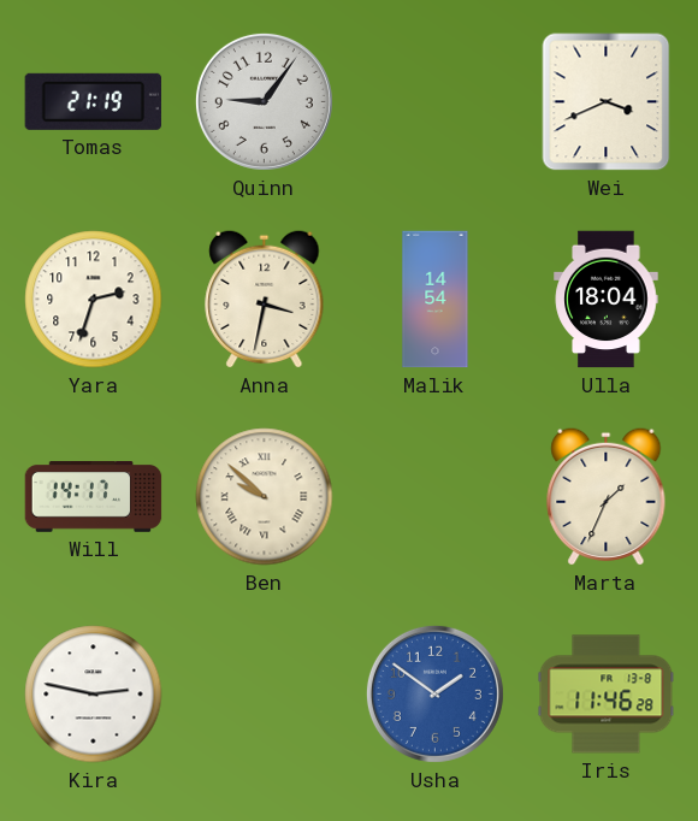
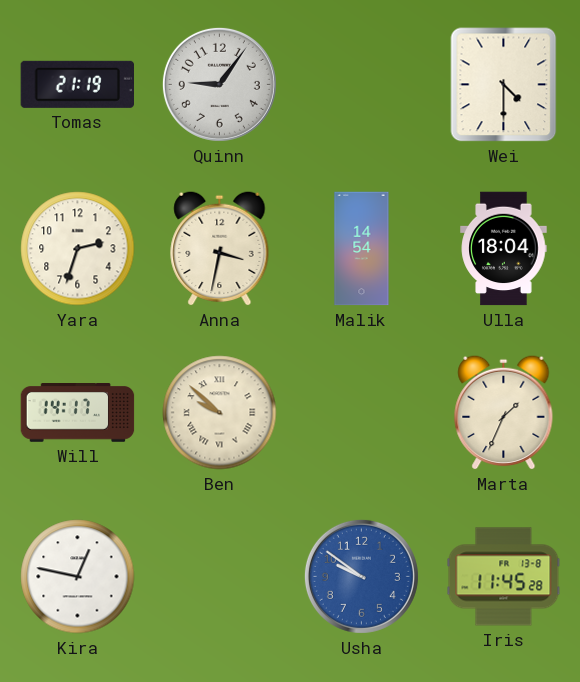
Wei: 3:41 -> 4:30
Kira: 2:47 -> 12:47
Usha: 1:51 -> 9:51
Iris: 11:46 -> 11:45
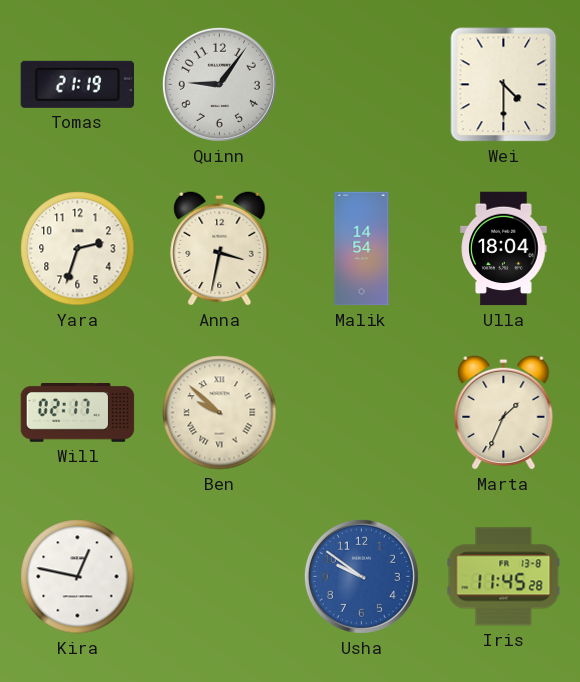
Will: 14:17 -> 02:17
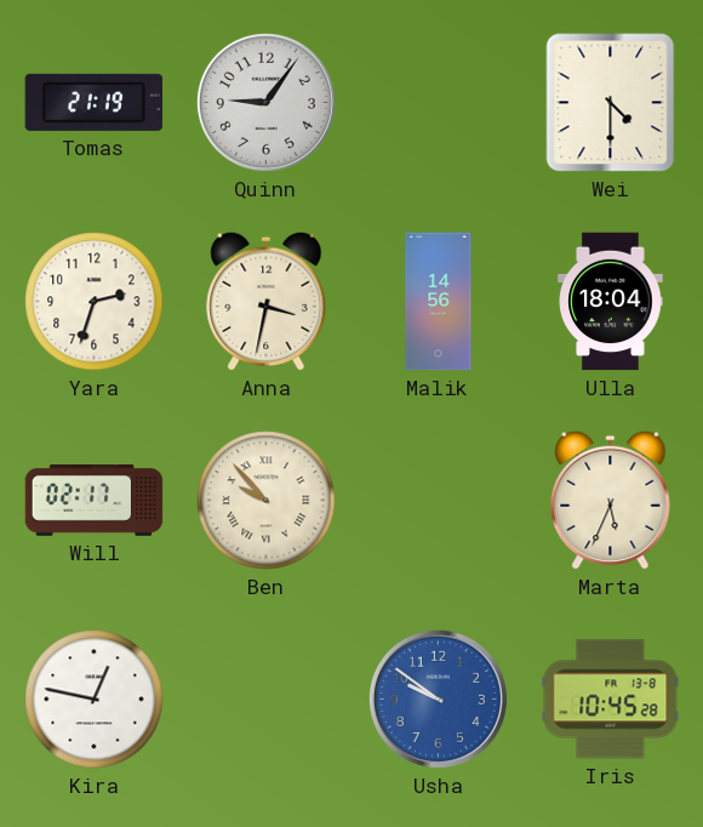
Malik: 14:54 -> 14:56
Ben: 9:52 -> 9:53
Marta: 1:34 -> 5:34
Iris: 11:45 -> 10:45
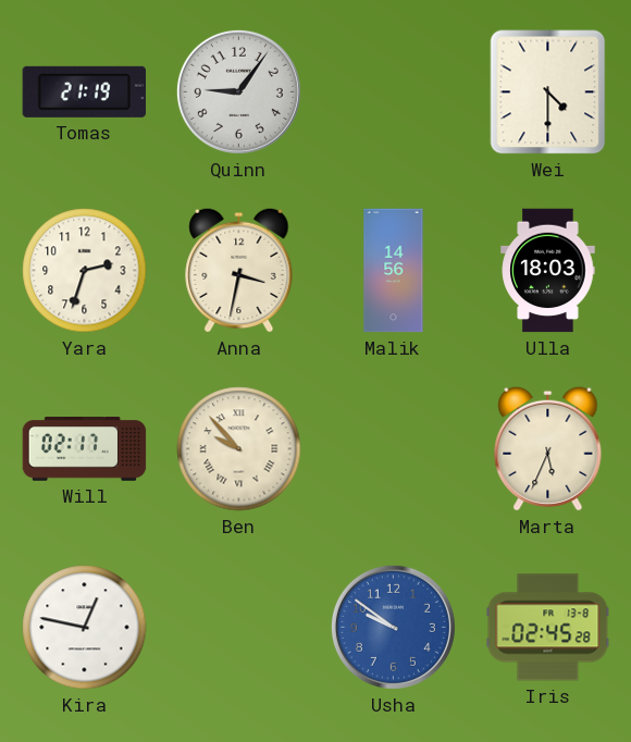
Ulla: 18:04 -> 18:03
Iris: 10:45 -> 02:45
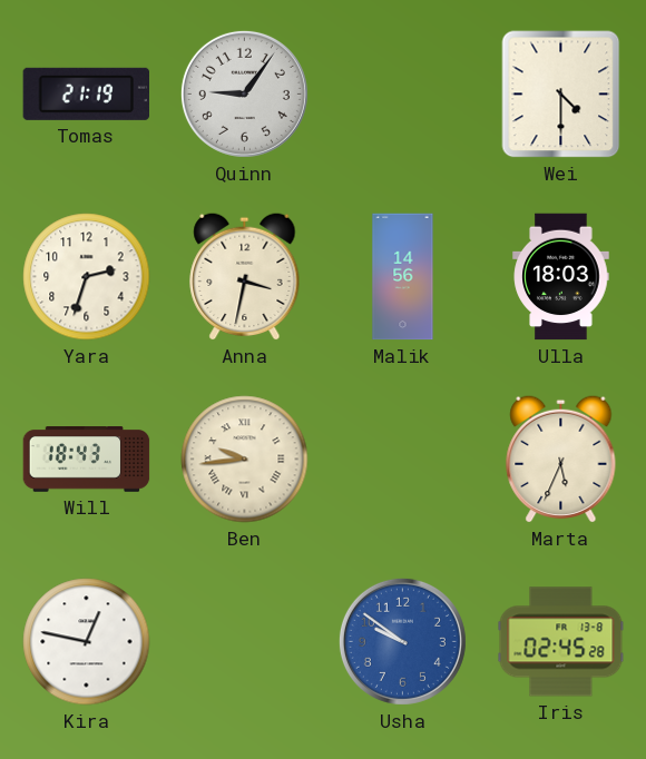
Will: 02:17 -> 18:43
Ben: 9:53 -> 9:44
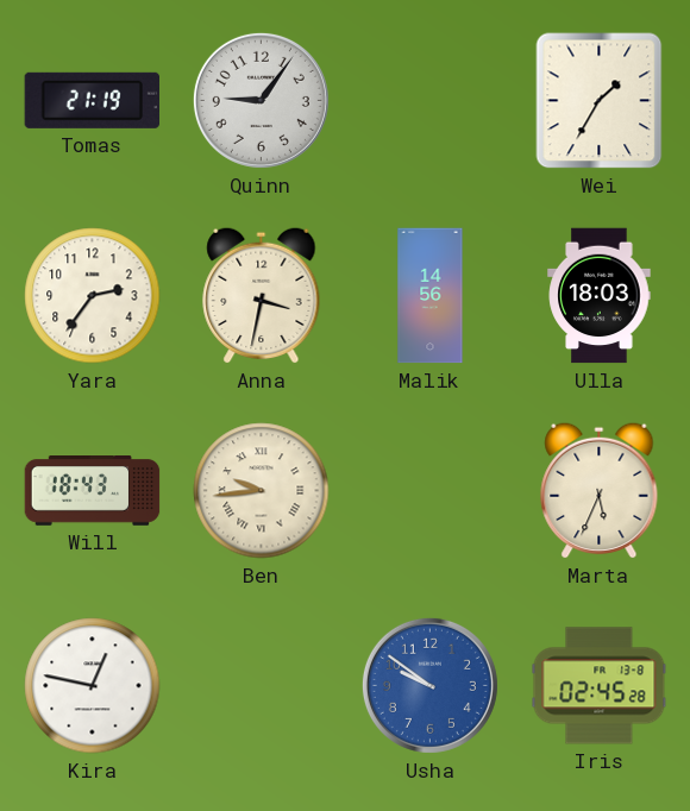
Wei: 4:30 -> 1:35
Yara: 2:33 -> 2:36
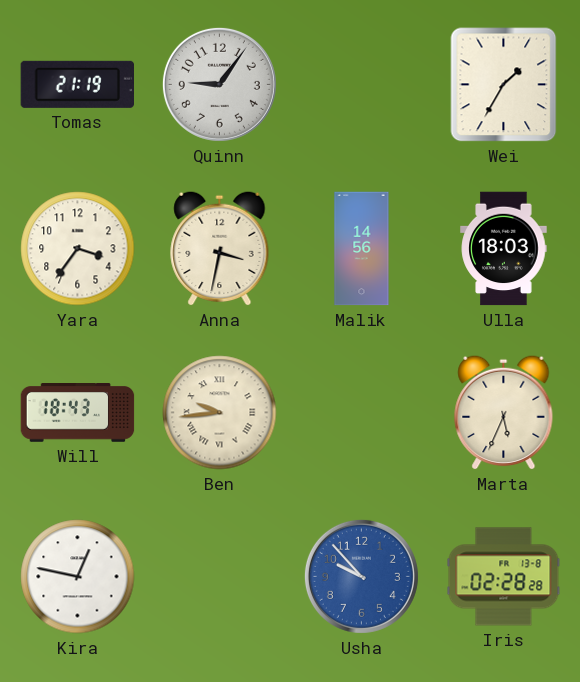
Yara: 2:36 -> 3:36
Usha: 9:51 -> 9:53
Iris: 02:45 -> 02:28
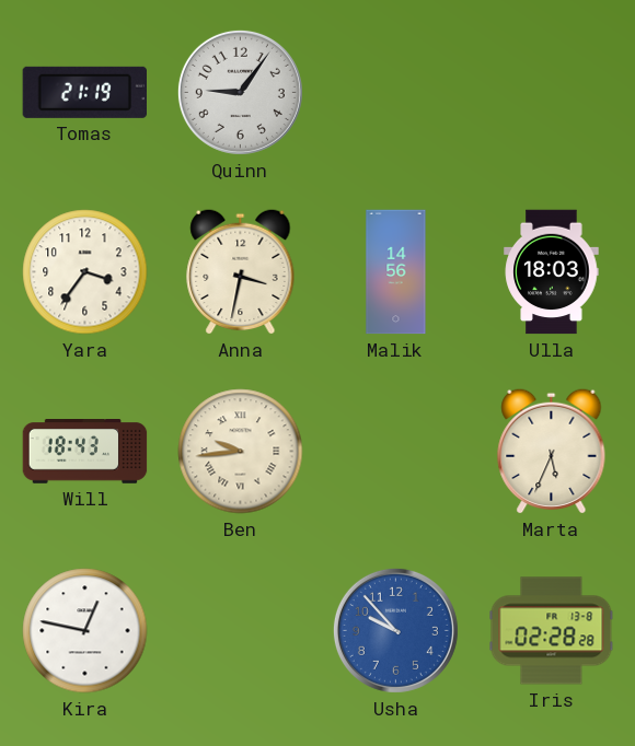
Wei: 1:35 -> none
